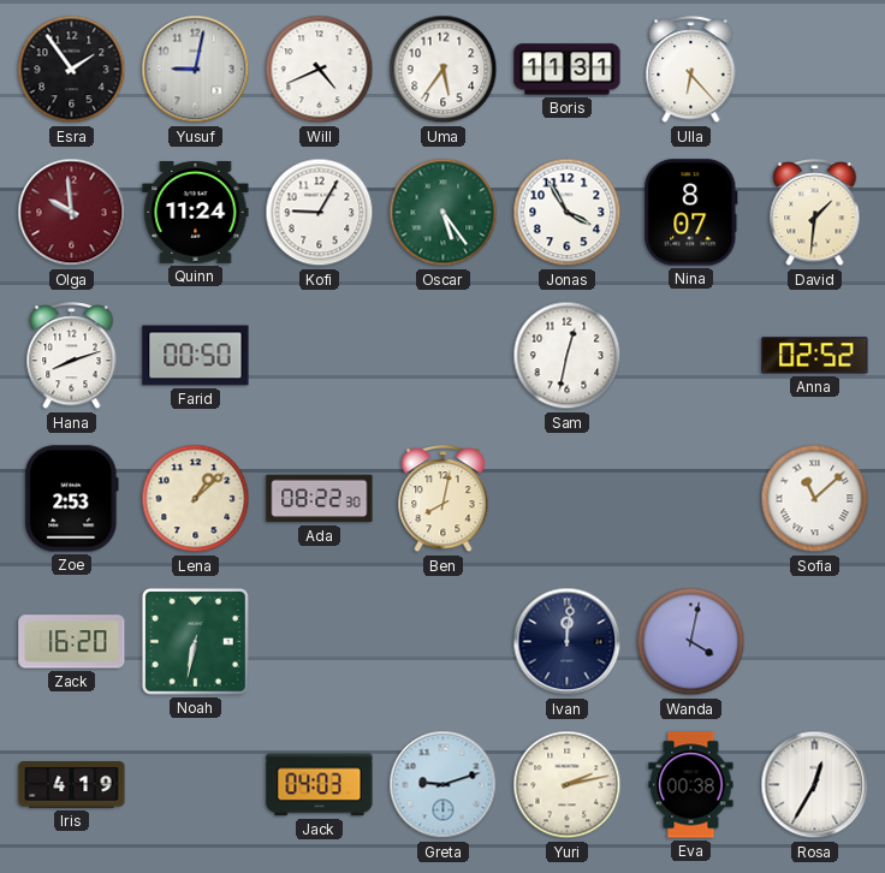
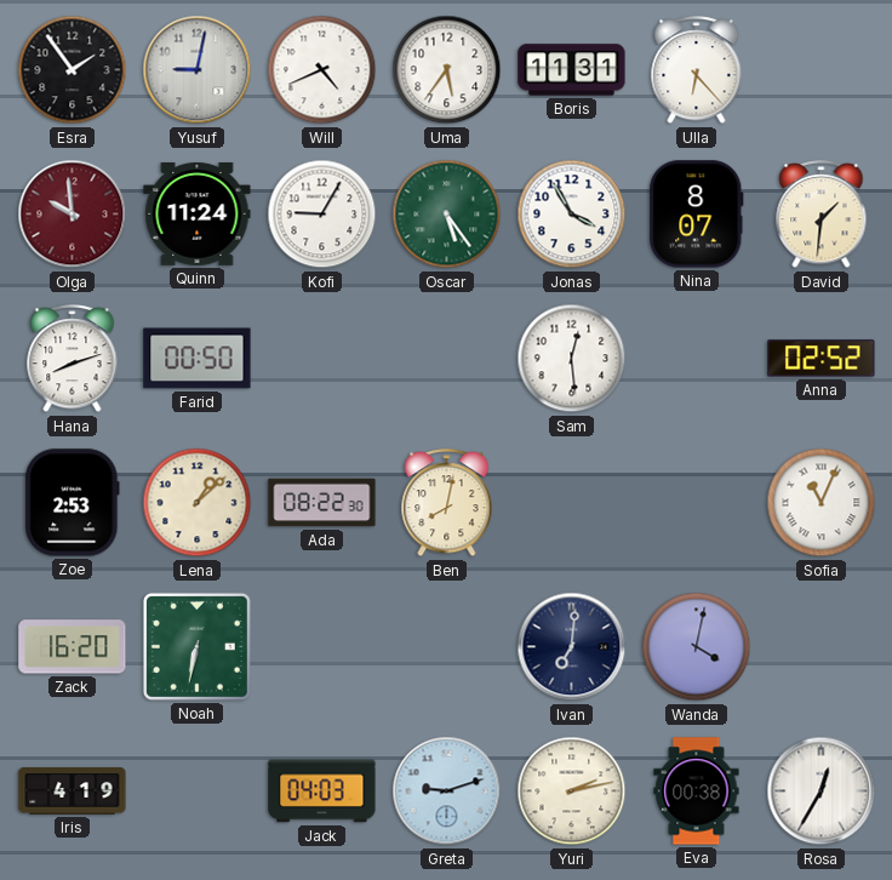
Sam: 12:32 -> 12:29
Sofia: 11:08 -> 11:04
Ivan: 12:01 -> 7:01
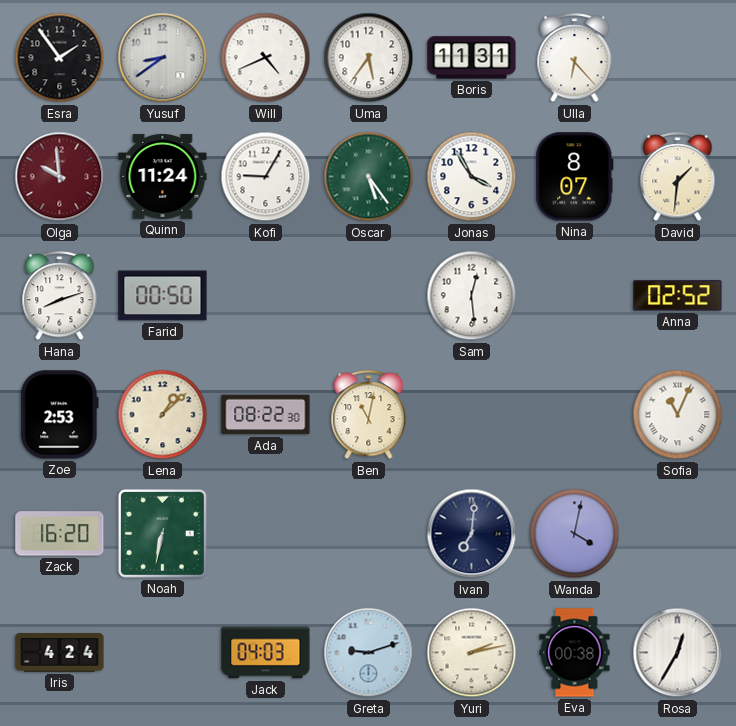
Yusuf: 9:02 -> 8:39
Ben: 8:02 -> 11:02
Iris: 4:19 -> 4:24
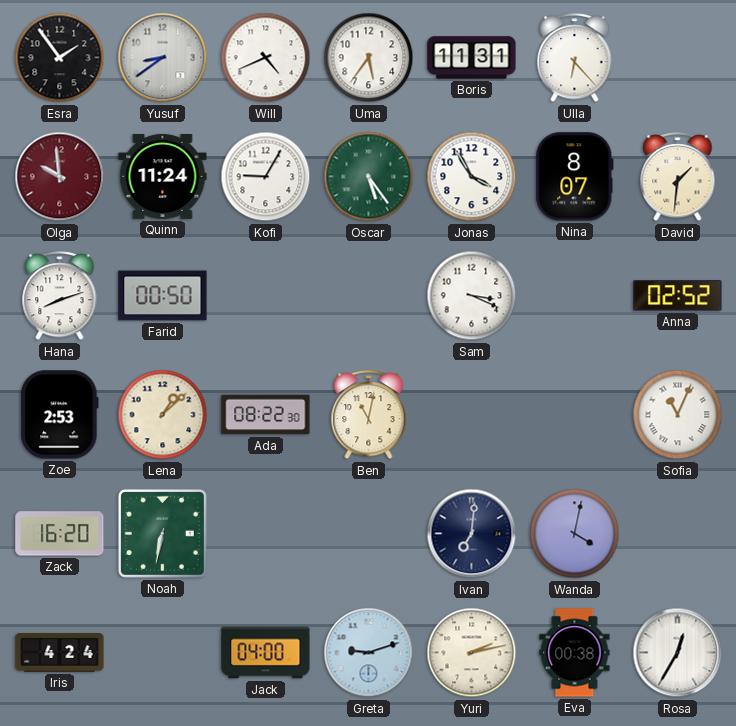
Sam: 12:29 -> 3:19
Jack: 04:03 -> 04:00
